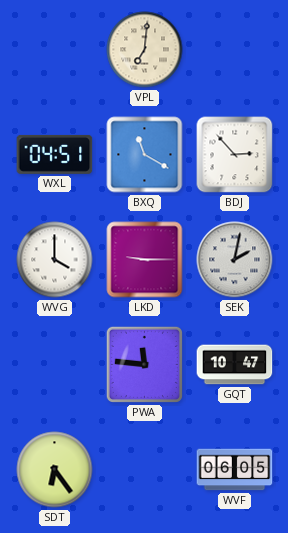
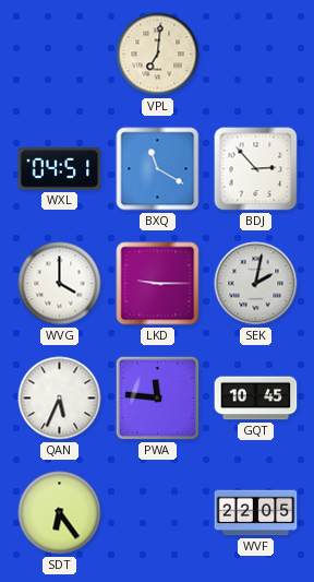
QAN: none -> 5:34
GQT: 10:47 -> 10:45
WVF: 06:05 -> 22:05
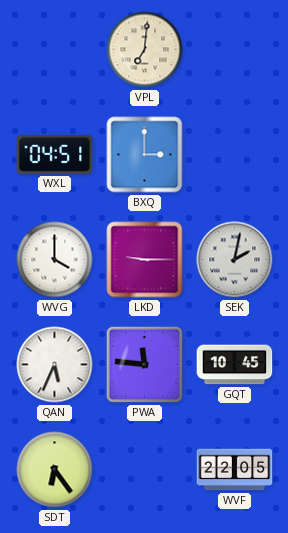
BXQ: 11:20 -> 3:00
BDJ: 2:53 -> none
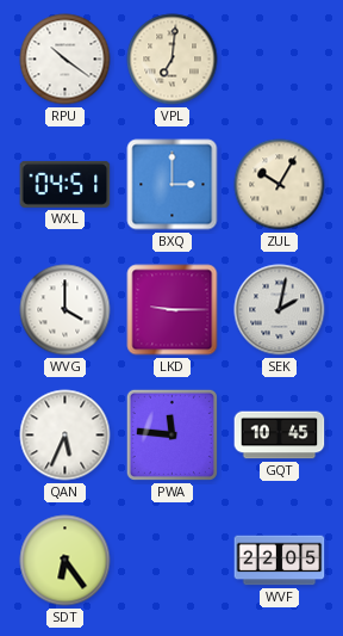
RPU: none -> 10:21
ZUL: none -> 10:05
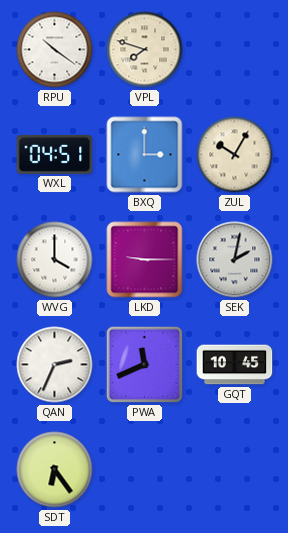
VPL: 7:01 -> 7:48
QAN: 5:34 -> 2:34
PWA: 11:46 -> 11:41
WVF: 22:05 -> none
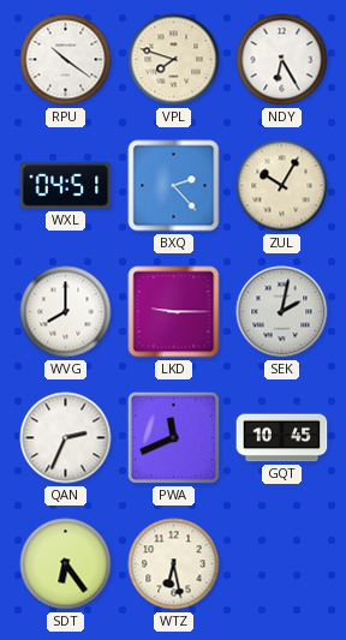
NDY: none -> 6:25
BXQ: 3:00 -> 2:23
WVG: 4:00 -> 8:00
WTZ: none -> 6:28
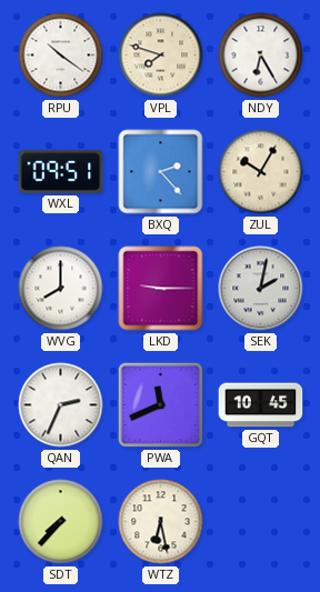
WXL: 04:51 -> 09:51
SDT: 6:24 -> 7:37
